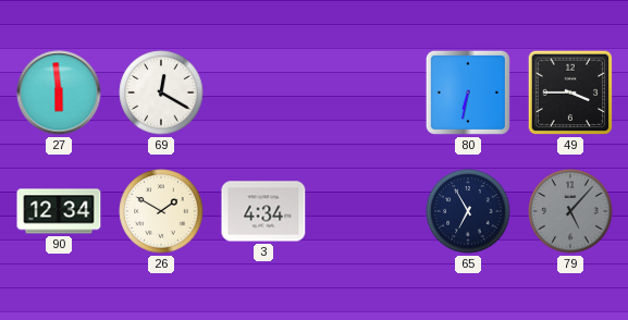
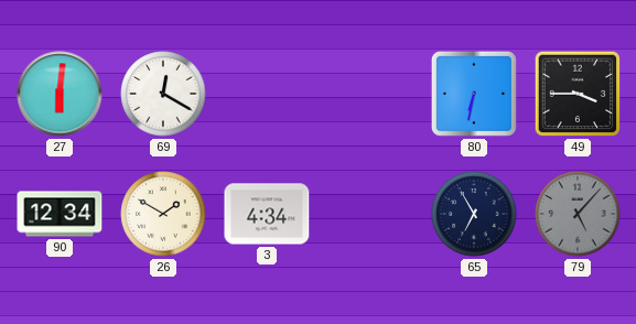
27: 5:59 -> 6:01
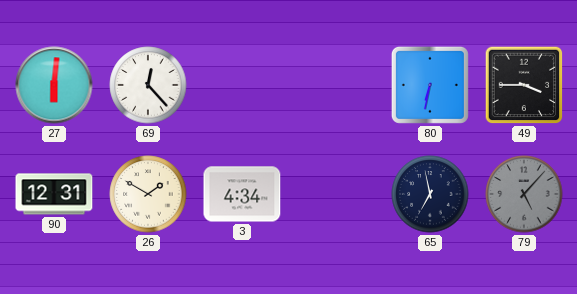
69: 12:20 -> 12:23
90: 12:34 -> 12:31
65: 6:55 -> 6:58
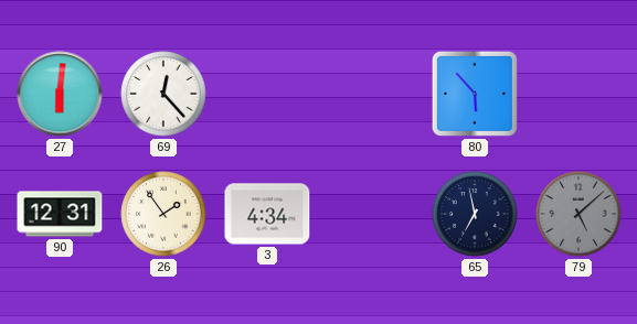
80: 6:32 -> 5:53
49: 3:45 -> none
26: 1:50 -> 1:54
79: 5:07 -> 5:08
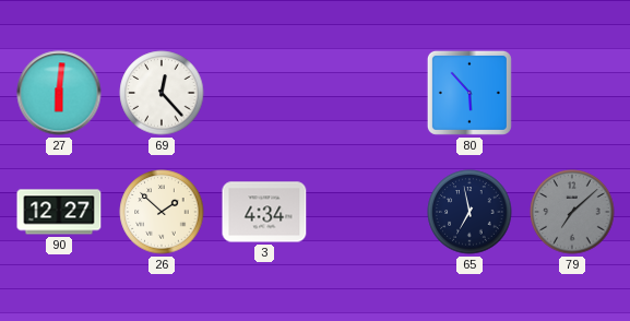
90: 12:31 -> 12:27
26: 1:54 -> 1:52
79: 5:08 -> 7:08
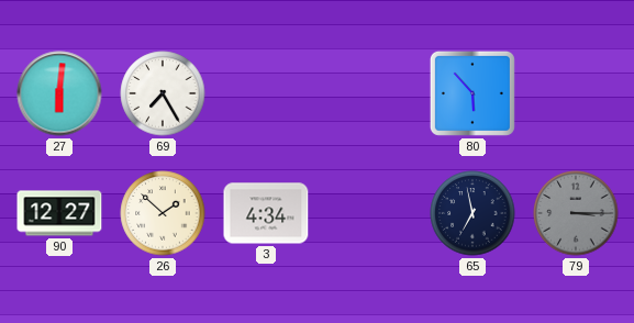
69: 12:23 -> 7:25
79: 7:08 -> 3:15
